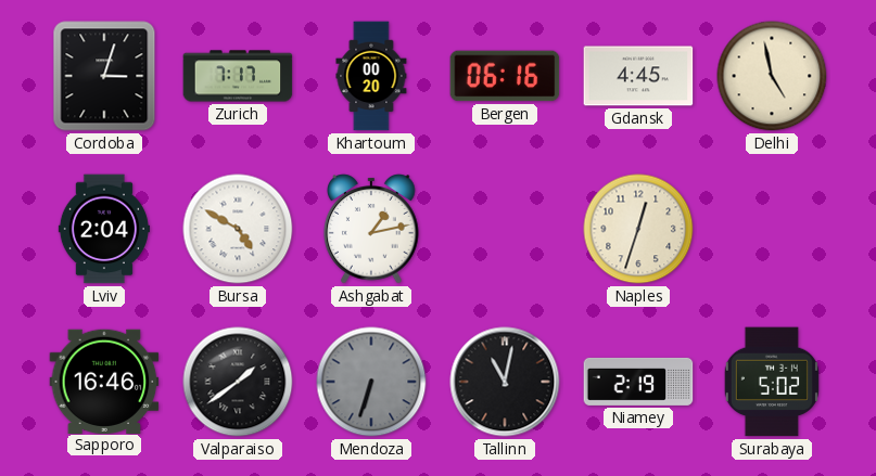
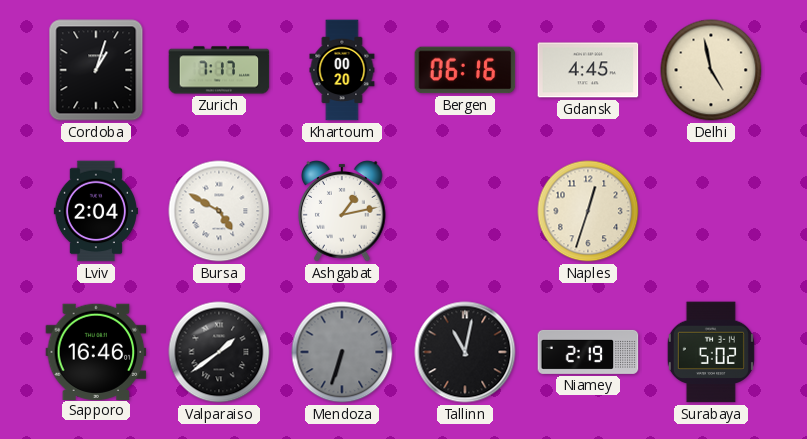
Cordoba: 3:03 -> 1:03
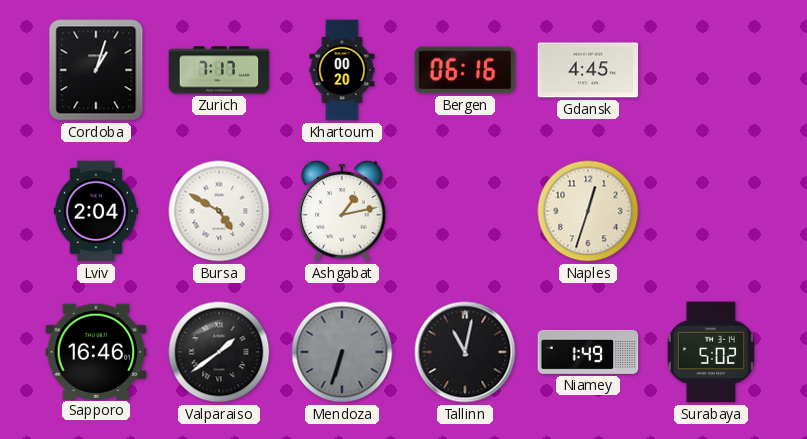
Delhi: 4:58 -> none
Niamey: 2:19 -> 1:49
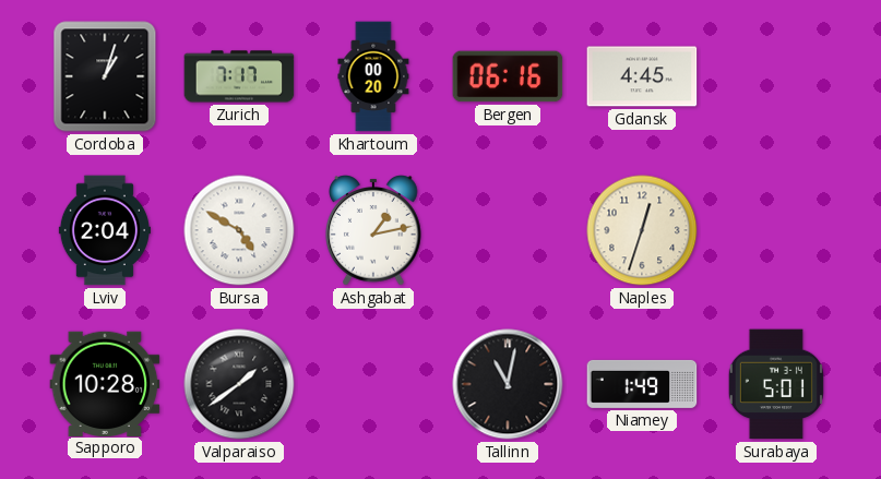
Sapporo: 16:46 -> 10:28
Mendoza: 6:33 -> none
Surabaya: 5:02 -> 5:01
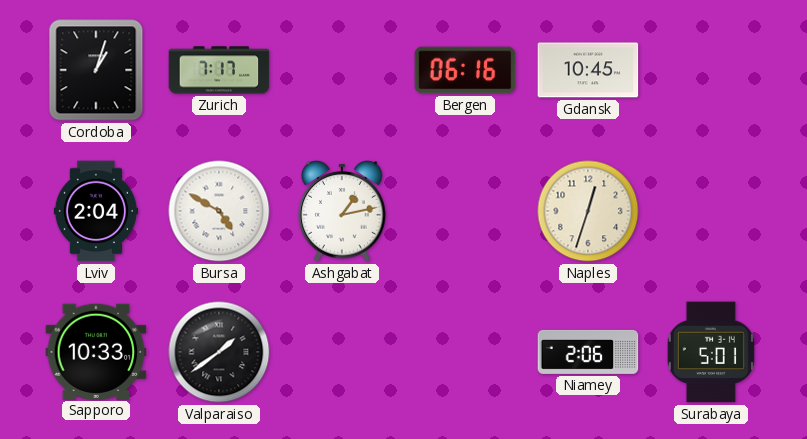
Khartoum: 00:20 -> none
Gdansk: 4:45 -> 10:45
Sapporo: 10:28 -> 10:33
Tallinn: 11:02 -> none
Niamey: 1:49 -> 2:06
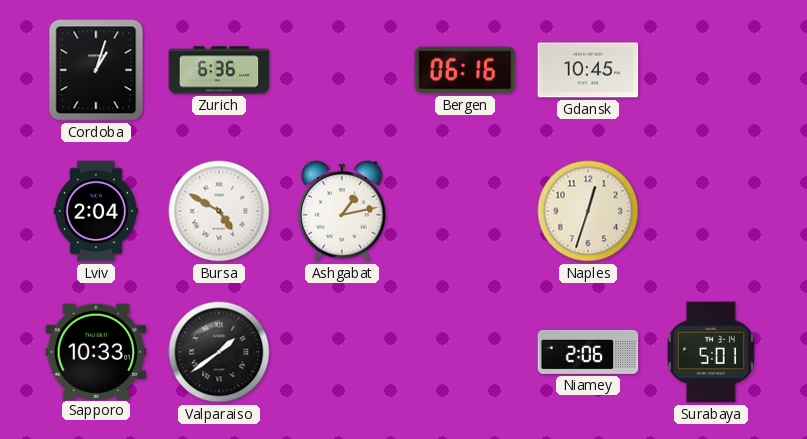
Zurich: 7:17 -> 6:36
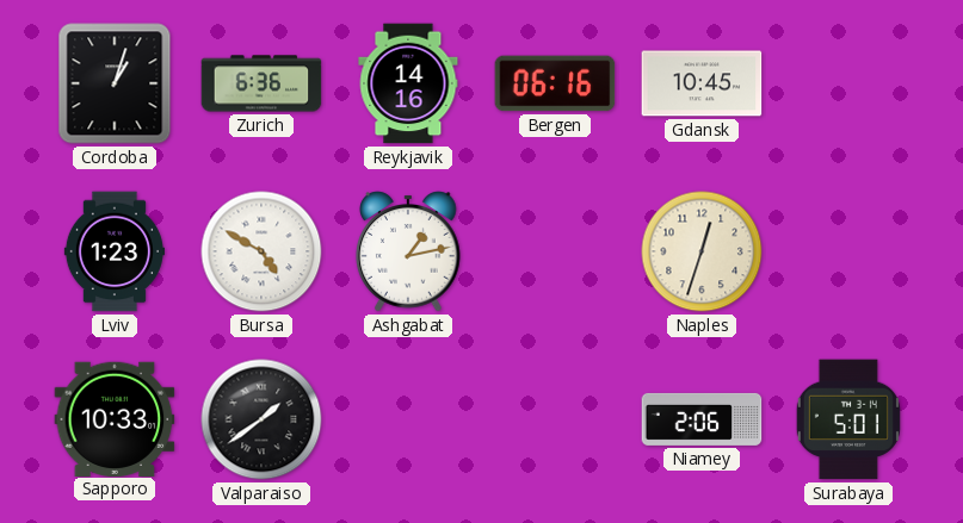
Reykjavik: none -> 14:16
Lviv: 2:04 -> 1:23
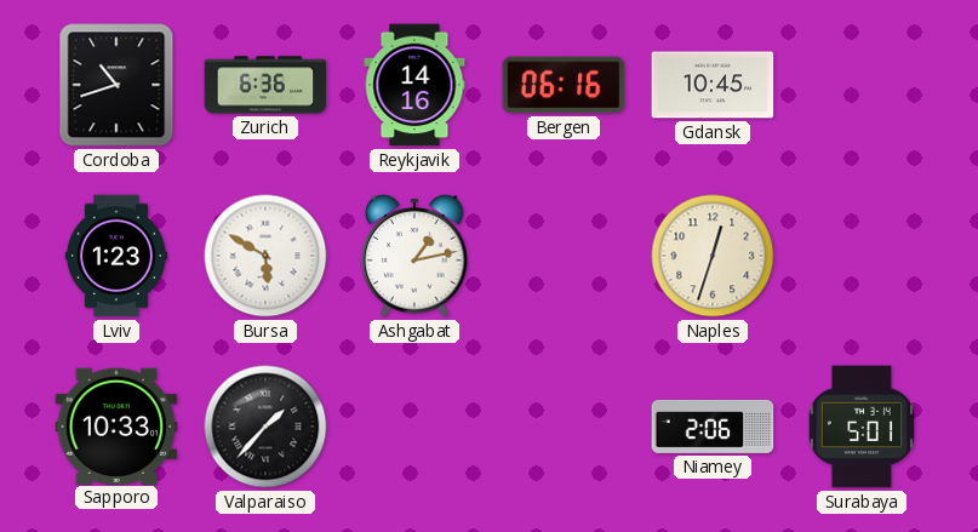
Cordoba: 1:03 -> 10:42
Bursa: 4:50 -> 5:50
Valparaiso: 1:39 -> 1:37
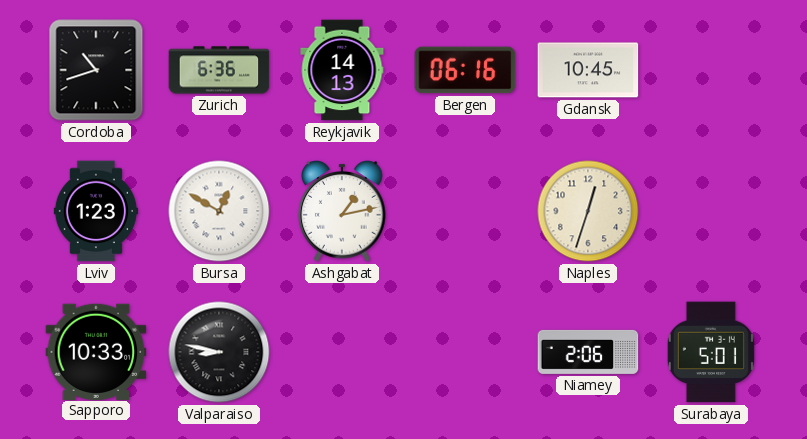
Reykjavik: 14:16 -> 14:13
Bursa: 5:50 -> 12:50
Valparaiso: 1:37 -> 8:47
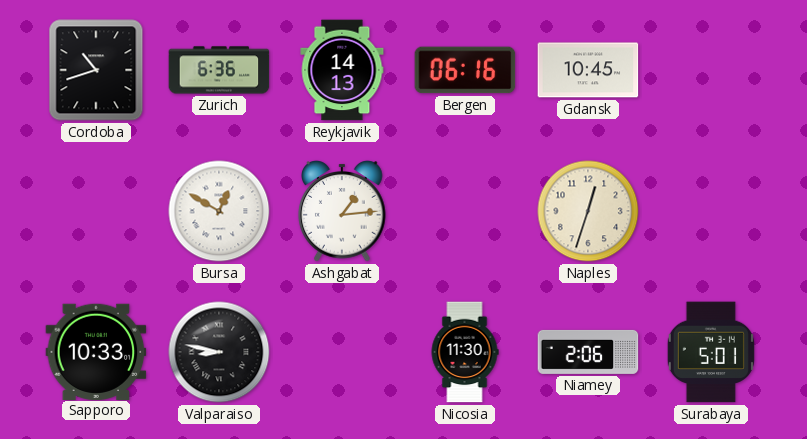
Lviv: 1:23 -> none
Ashgabat: 1:13 -> 1:14
Nicosia: none -> 11:30
